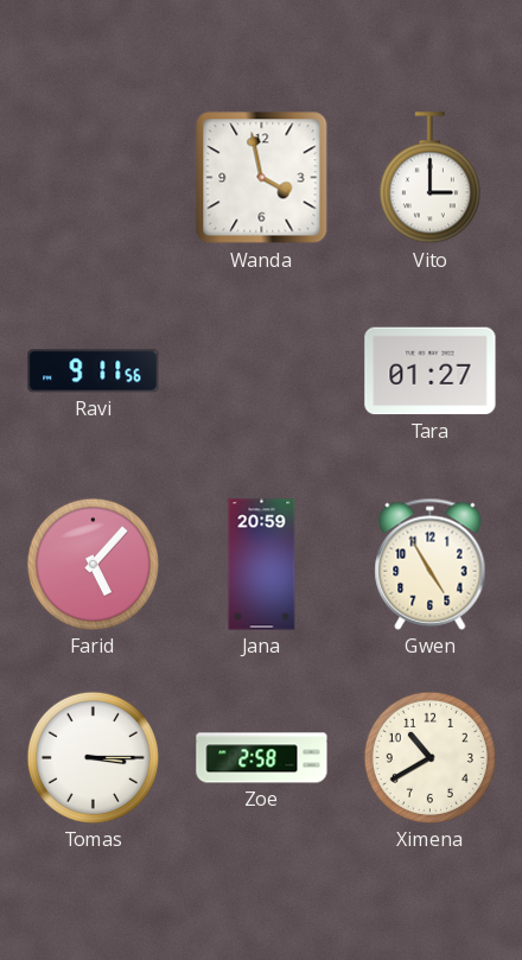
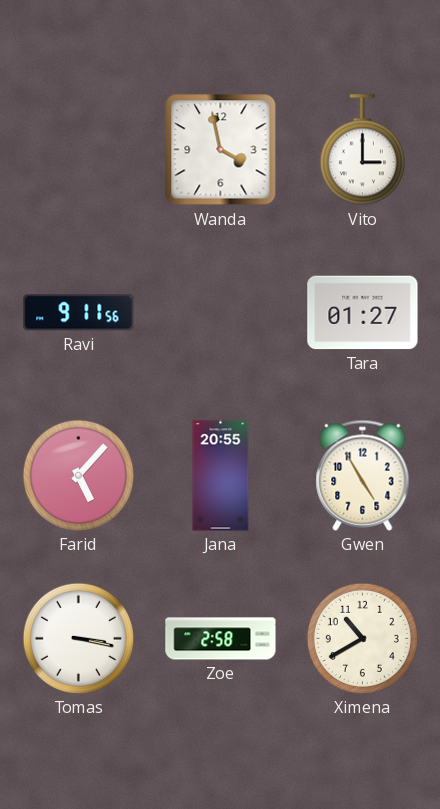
Jana: 20:59 -> 20:55
Tomas: 3:15 -> 3:17
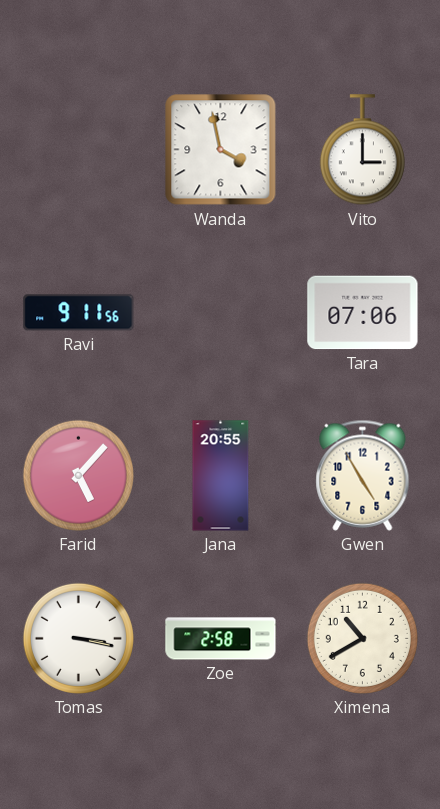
Tara: 01:27 -> 07:06
